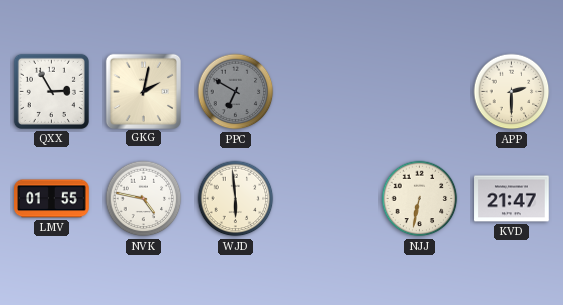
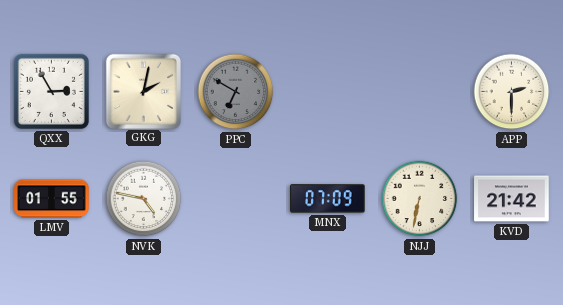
WJD: 5:59 -> none
MNX: none -> 07:09
KVD: 21:47 -> 21:42
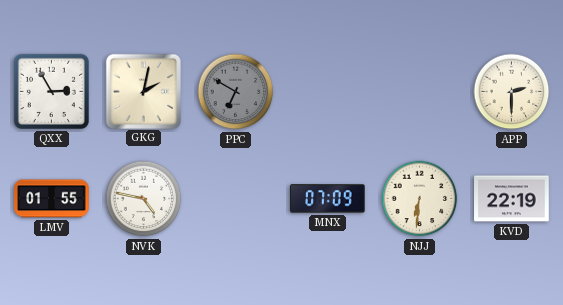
NJJ: 6:32 -> 6:31
KVD: 21:42 -> 22:19
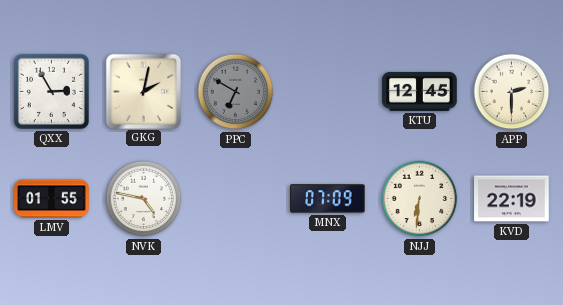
KTU: none -> 12:45
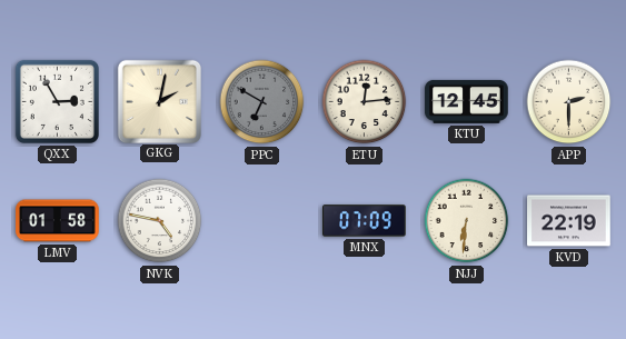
ETU: none -> 12:14
LMV: 01:55 -> 01:58
